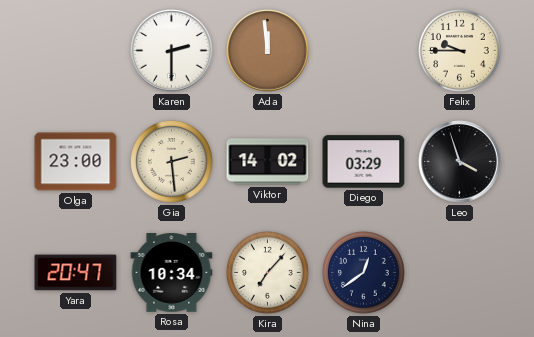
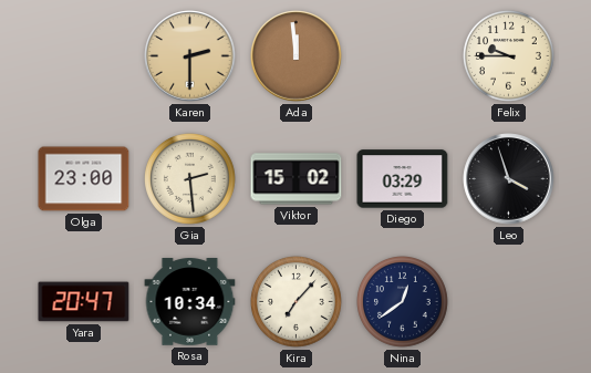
Karen dial: white -> champagne
Viktor: 14:02 -> 15:02
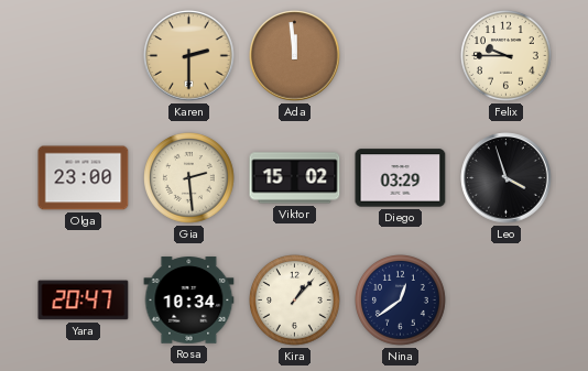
Kira: 7:07 -> 1:07
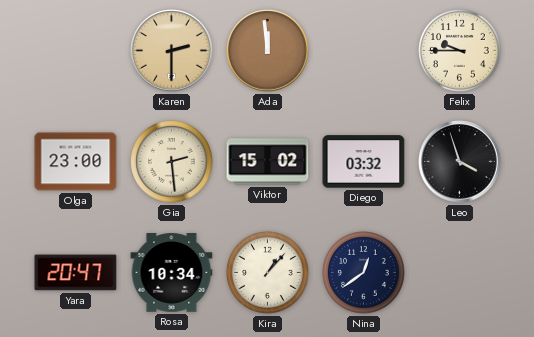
Diego: 03:29 -> 03:32
